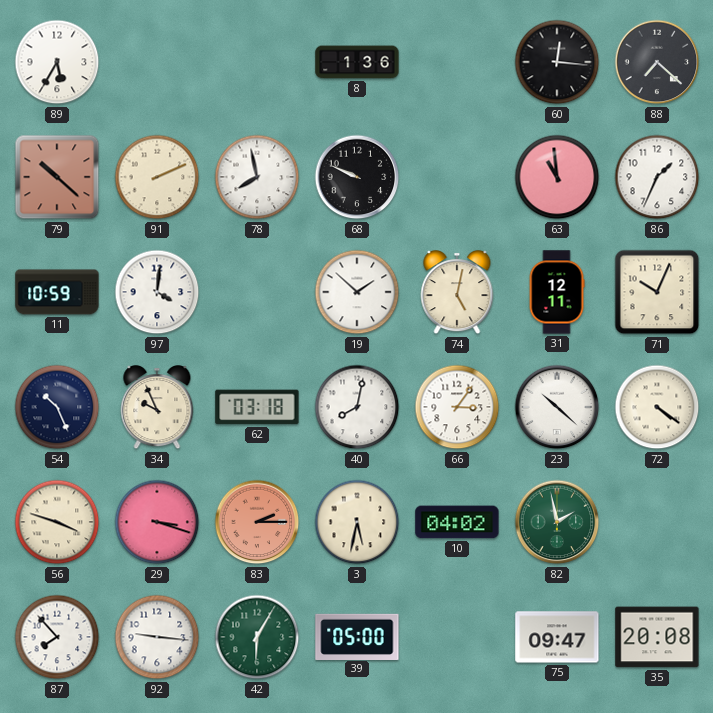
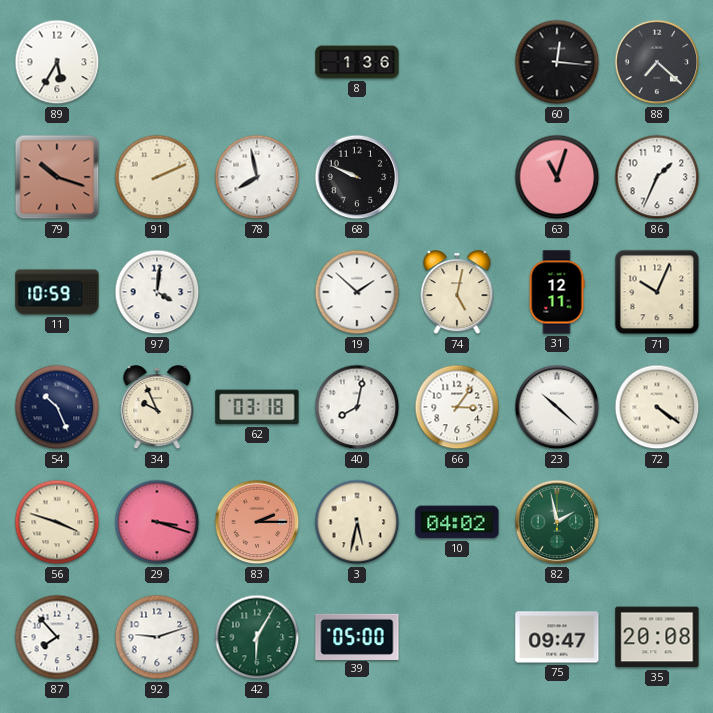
79: 10:22 -> 10:18
63: 10:59 -> 11:03
92: 9:16 -> 9:12
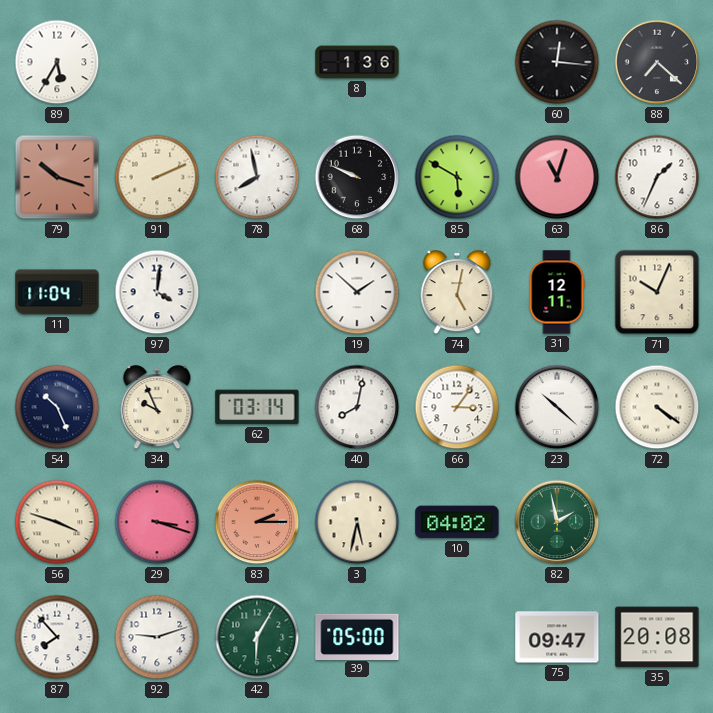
85: none -> 5:50
11: 10:59 -> 11:04
62: 03:18 -> 03:14
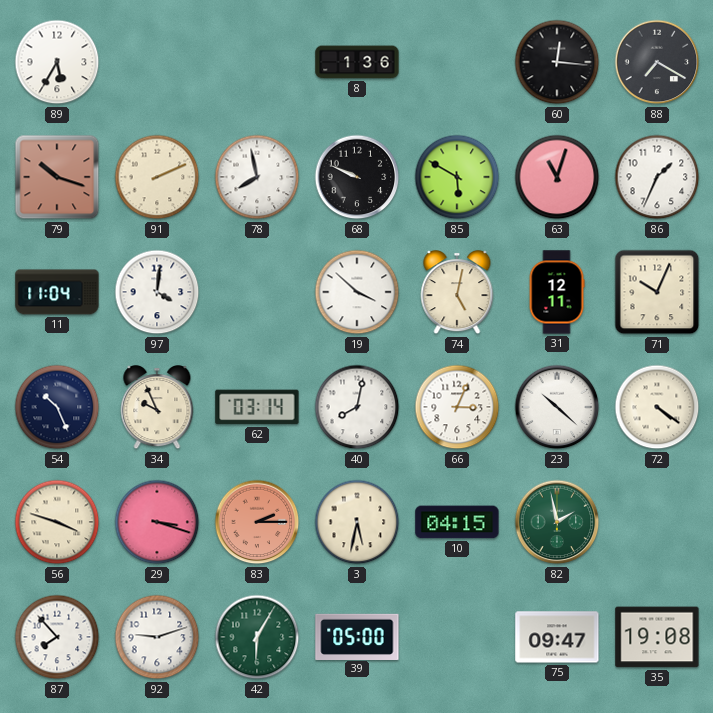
88: 7:22 -> 7:20
19: 1:52 -> 3:52
66: 3:06 -> 3:04
10: 04:02 -> 04:15
35: 20:08 -> 19:08
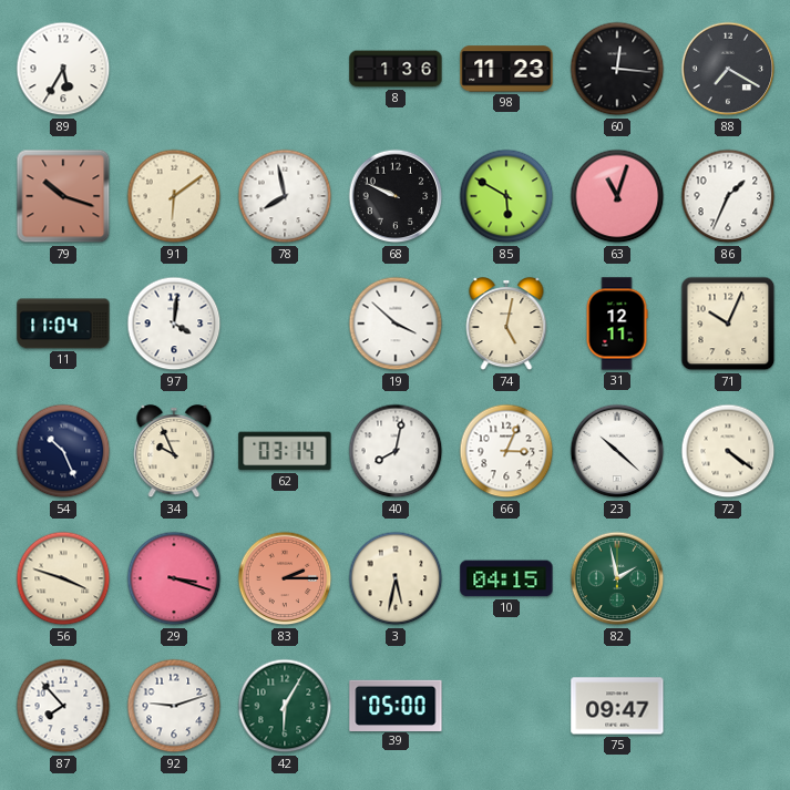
98: none -> 11:23
91: 2:11 -> 6:09
35: 19:08 -> none
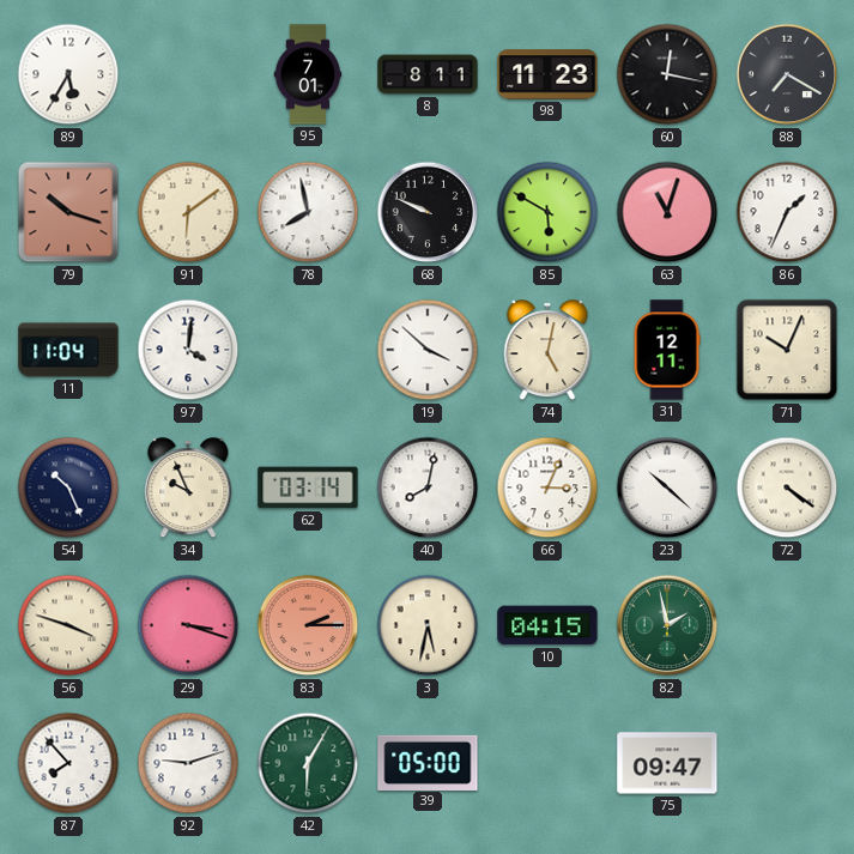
95: none -> 7:01
8: 1:36 -> 8:11
60: 12:16 -> 12:17
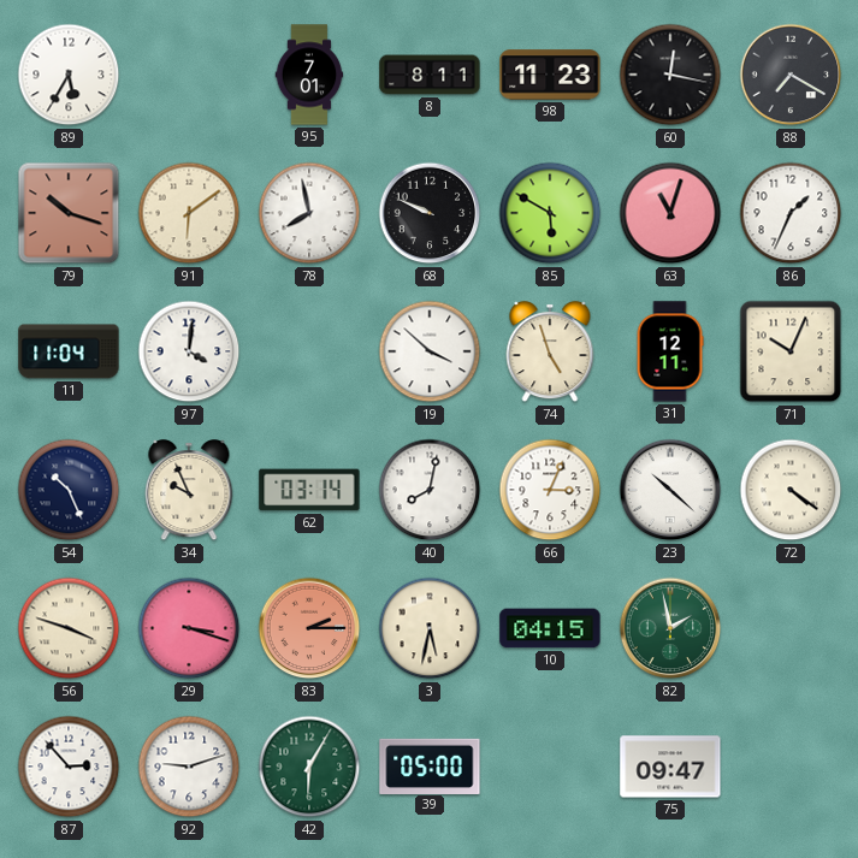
74: 5:02 -> 4:57
87: 7:53 -> 2:53
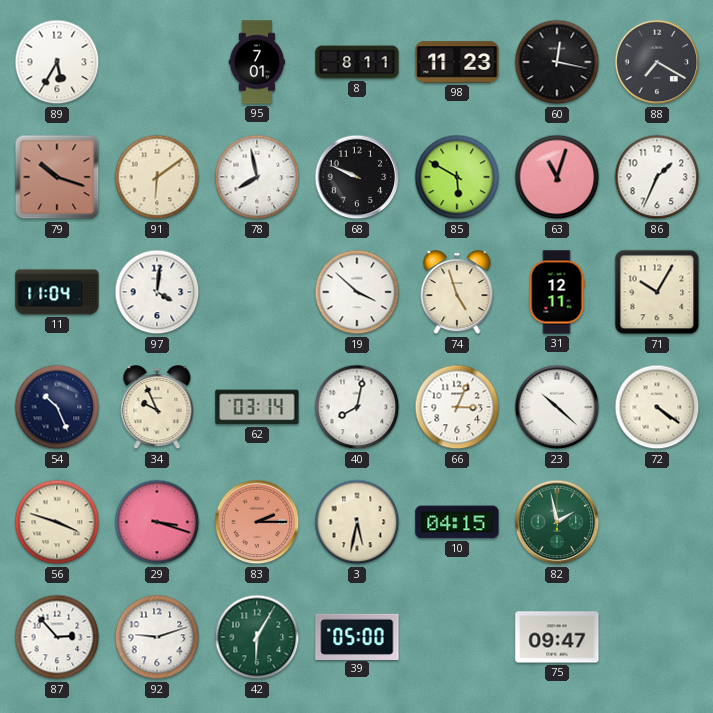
71: 10:04 -> 10:05
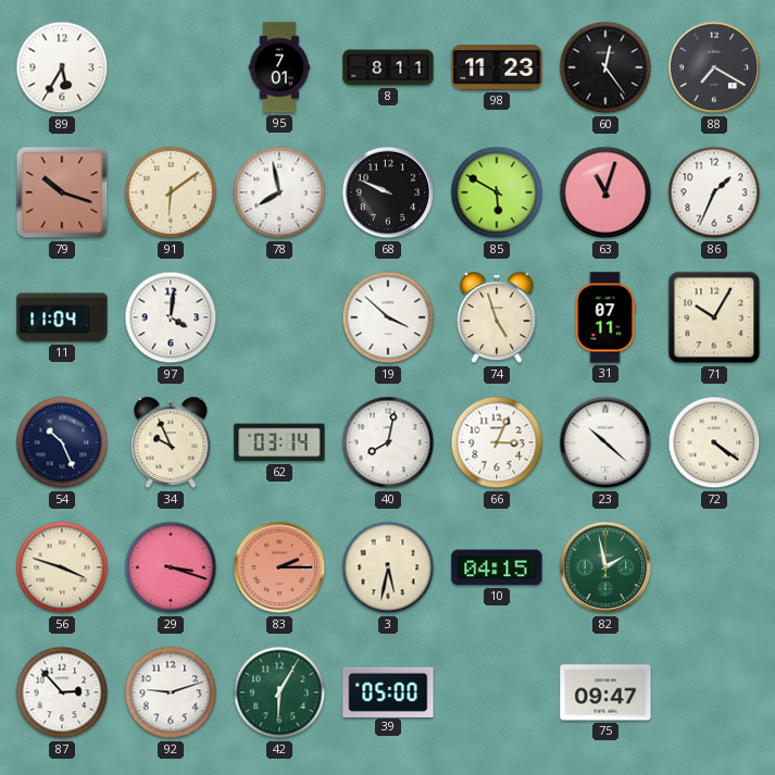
60: 12:17 -> 12:24
31: 12:11 -> 07:11
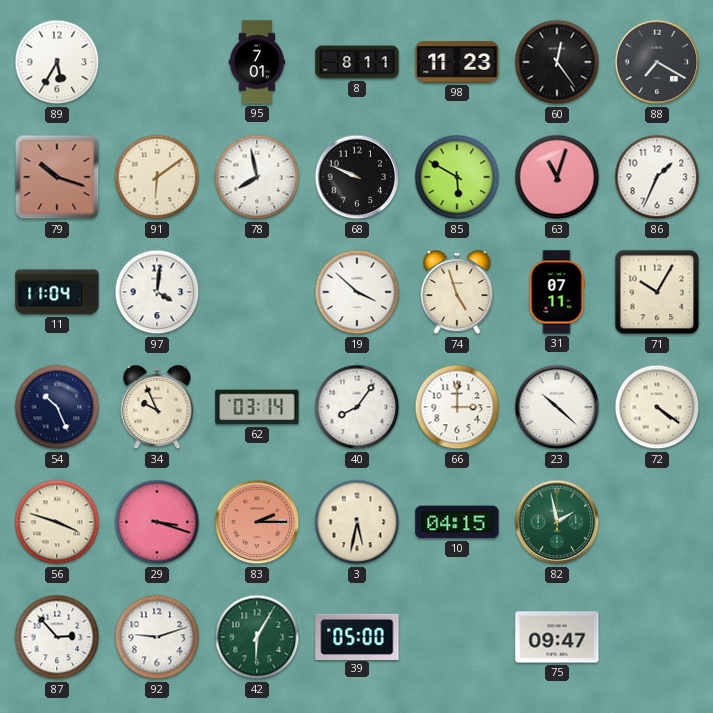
40: 8:02 -> 8:06
66: 3:04 -> 3:00
